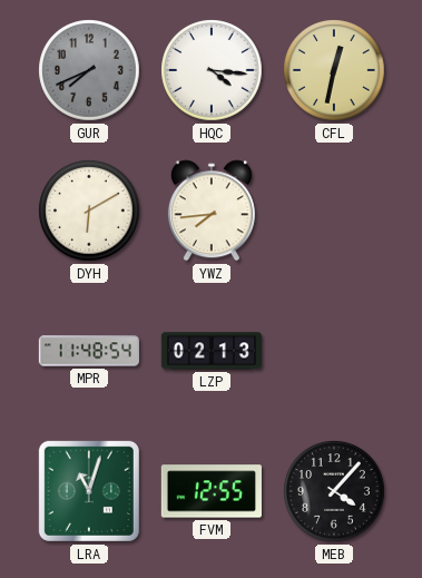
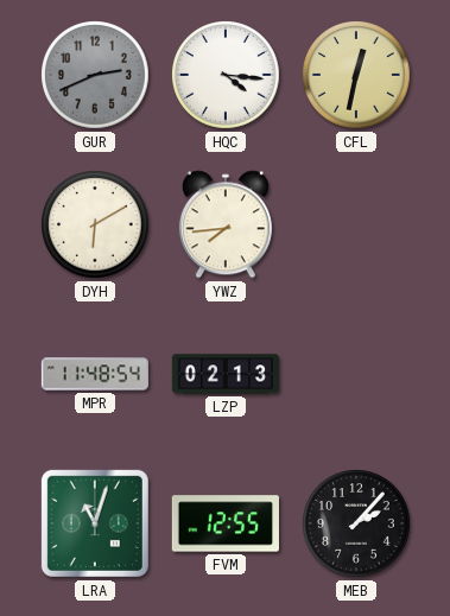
GUR: 7:41 -> 2:41
MEB: 4:07 -> 2:07
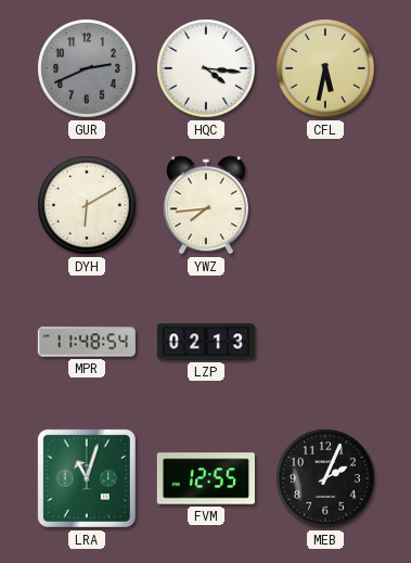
CFL: 12:32 -> 5:32
MEB: 2:07 -> 2:04
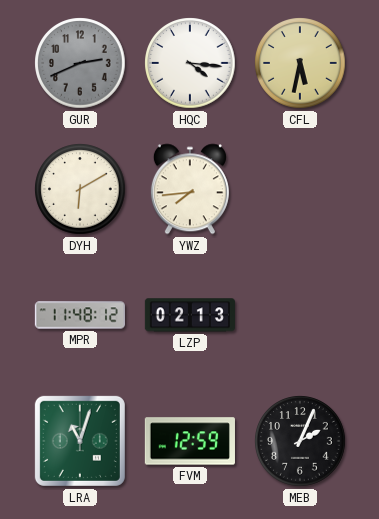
MPR: 11:48:54 -> 11:48:12
FVM: 12:55 -> 12:59
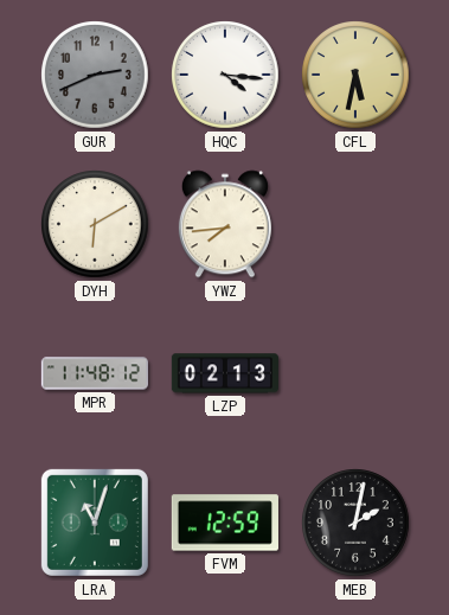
MEB: 2:04 -> 2:02
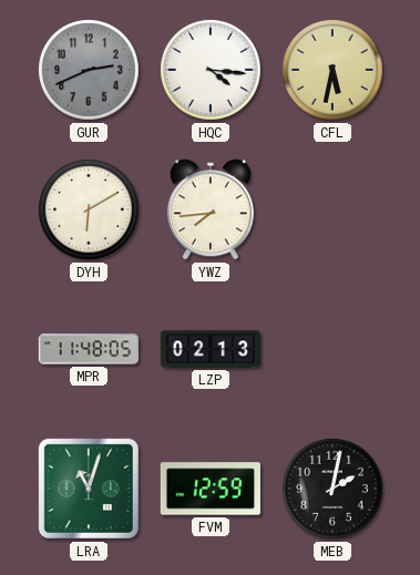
MPR: 11:48:12 -> 11:48:05
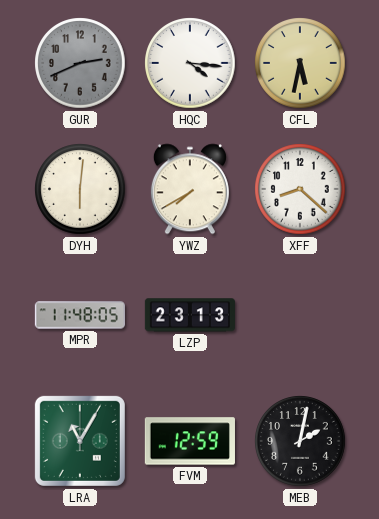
DYH: 6:10 -> 6:01
YWZ: 7:44 -> 7:40
XFF: none -> 8:22
LZP: 02:13 -> 23:13
LRA: 11:03 -> 11:05
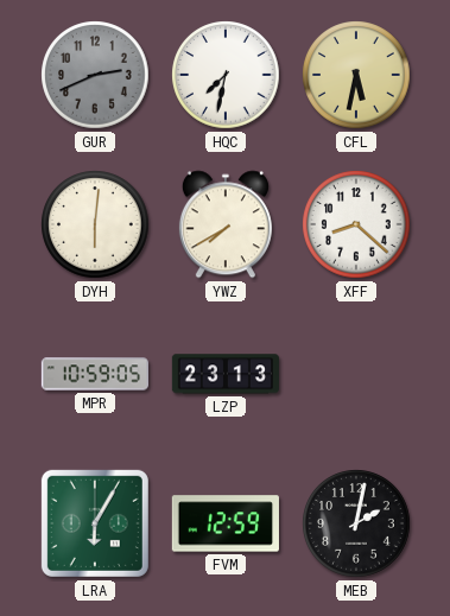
HQC: 4:16 -> 7:32
MPR: 11:48 -> 10:59
LRA: 11:05 -> 6:05
